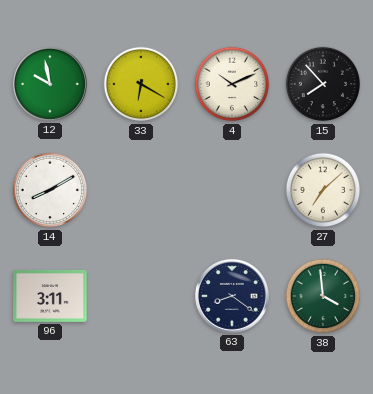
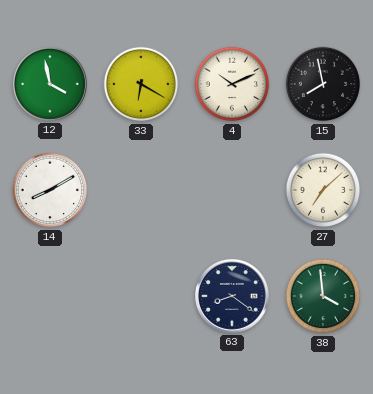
12: 9:58 -> 3:58
15: 7:53 -> 7:58
96: 3:11 -> none
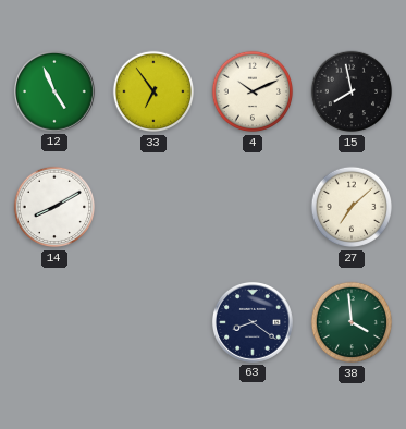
12: 3:58 -> 4:56
33: 6:20 -> 6:54
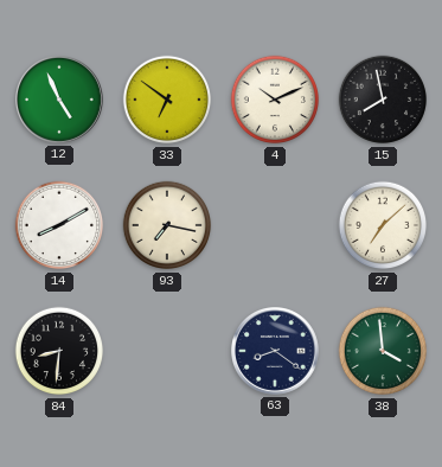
33: 6:54 -> 6:51
93: none -> 7:17
84: none -> 8:31
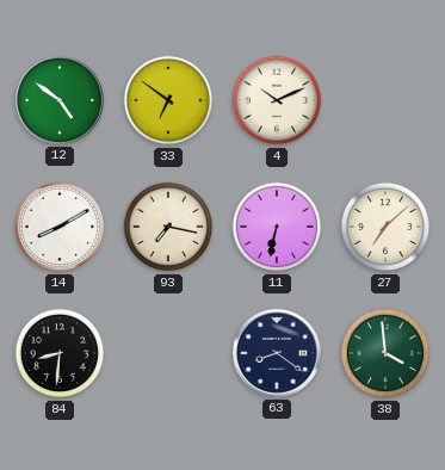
12: 4:56 -> 4:51
15: 7:58 -> none
11: none -> 6:32
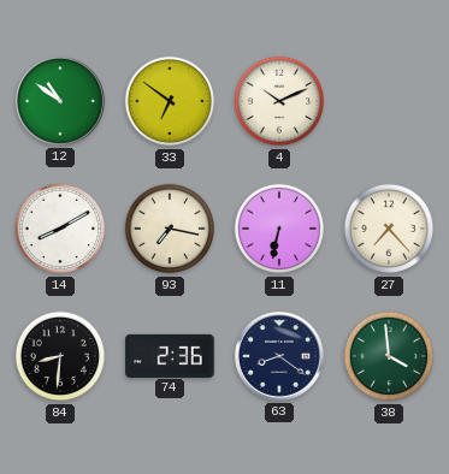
12: 4:51 -> 10:51
27: 7:08 -> 7:23
74: none -> 2:36
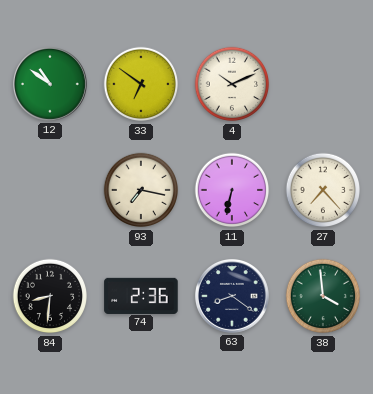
14: 8:10 -> none
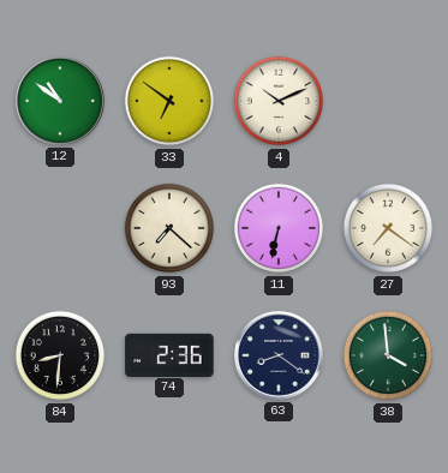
93: 7:17 -> 7:22
27: 7:23 -> 7:21
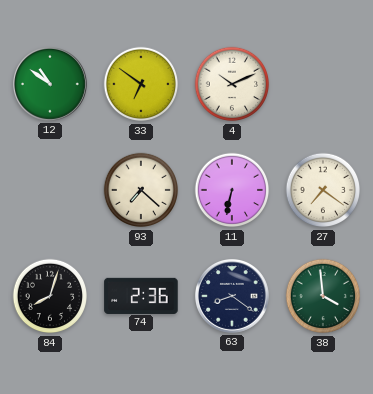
84: 8:31 -> 8:03
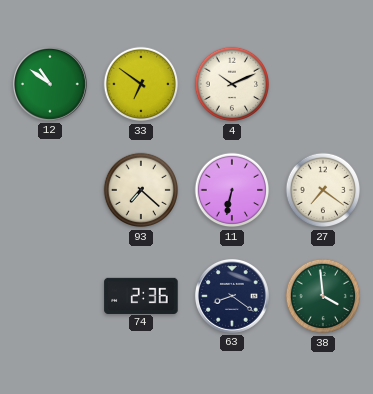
84: 8:03 -> none
